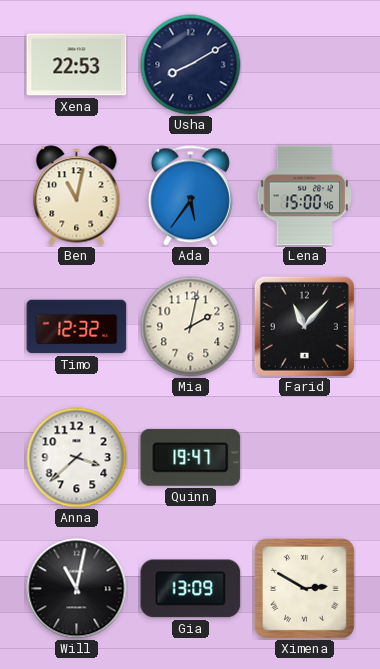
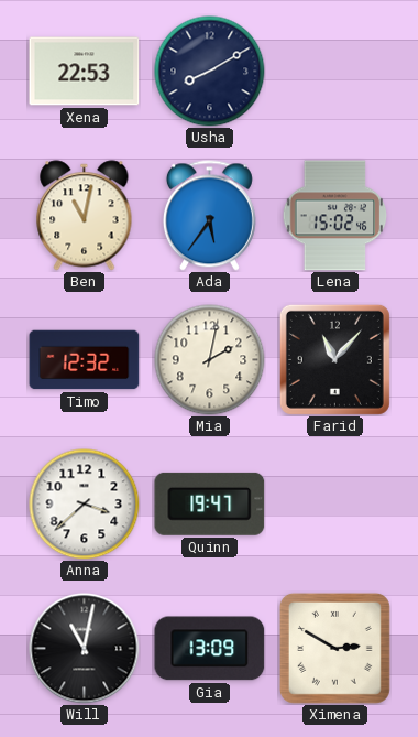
Lena: 15:00 -> 15:02
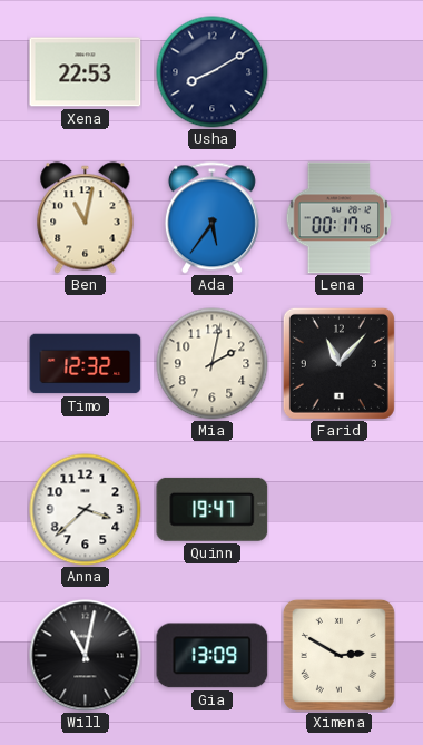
Lena: 15:02 -> 00:17
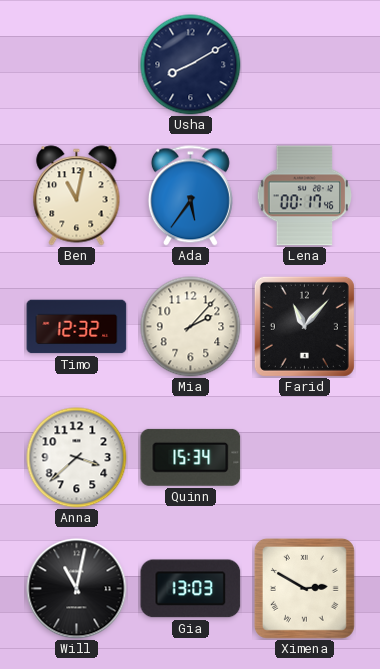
Xena: 22:53 -> none
Mia: 2:02 -> 2:07
Quinn: 19:47 -> 15:34
Gia: 13:09 -> 13:03
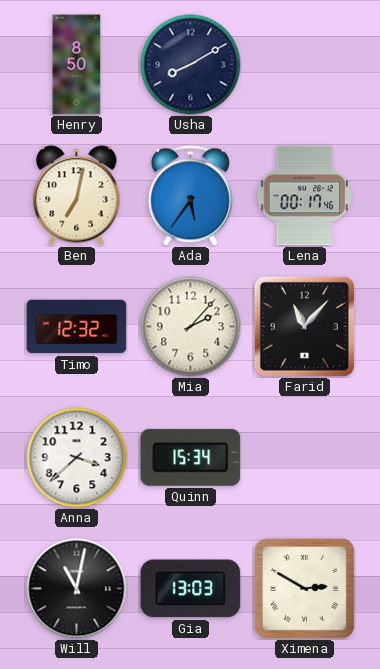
Henry: none -> 8:50
Ben: 11:02 -> 7:02
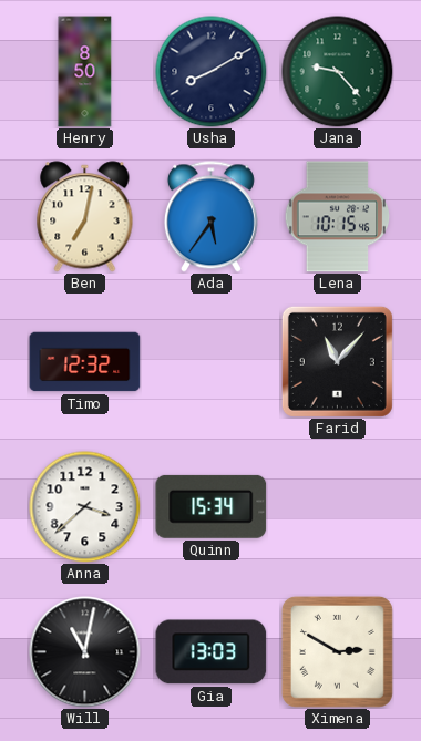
Jana: none -> 9:23
Lena: 00:17 -> 10:15
Mia: 2:07 -> none
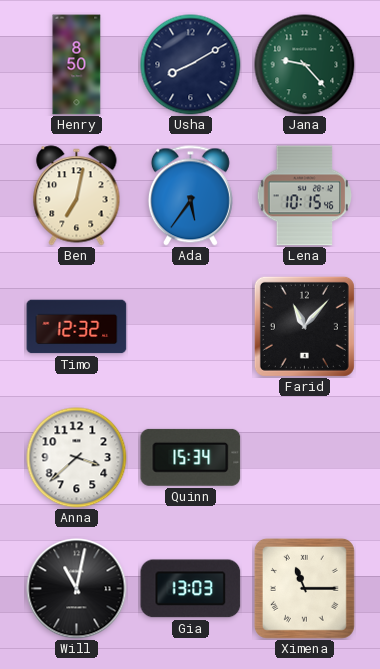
Ximena: 2:50 -> 11:15
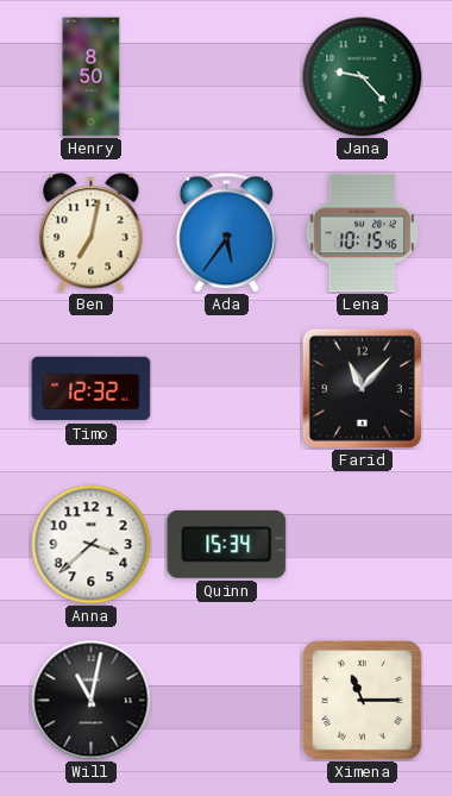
Usha: 8:10 -> none
Gia: 13:03 -> none
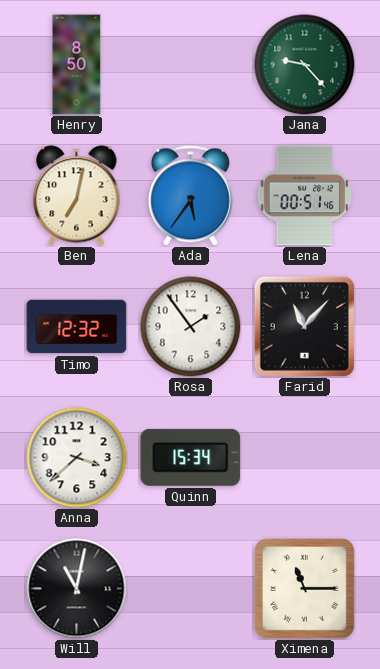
Lena: 10:15 -> 00:51
Rosa: none -> 1:54
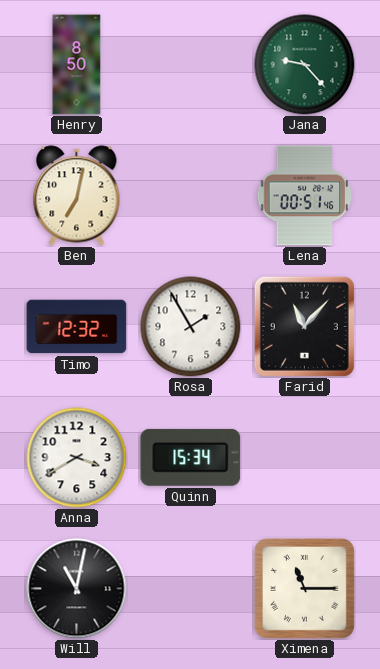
Ada: 5:36 -> none
Rosa: 1:54 -> 1:55
Anna: 3:38 -> 3:40
